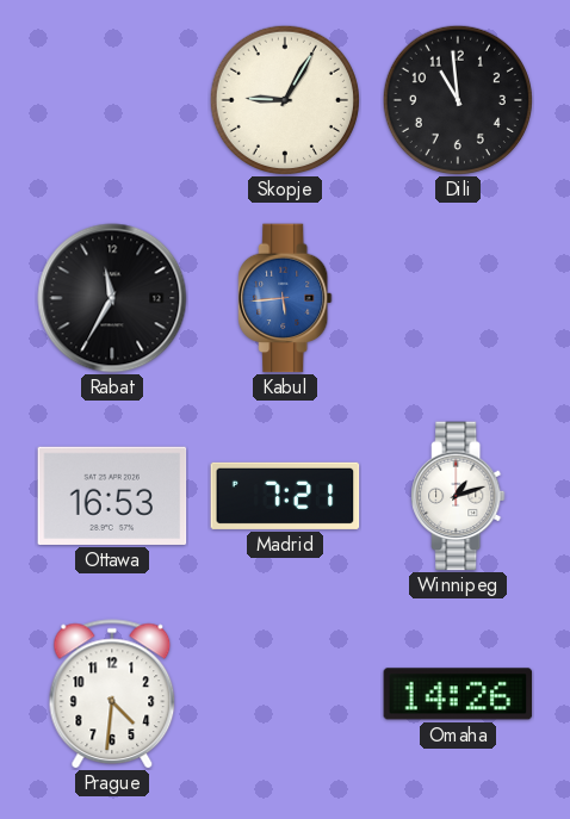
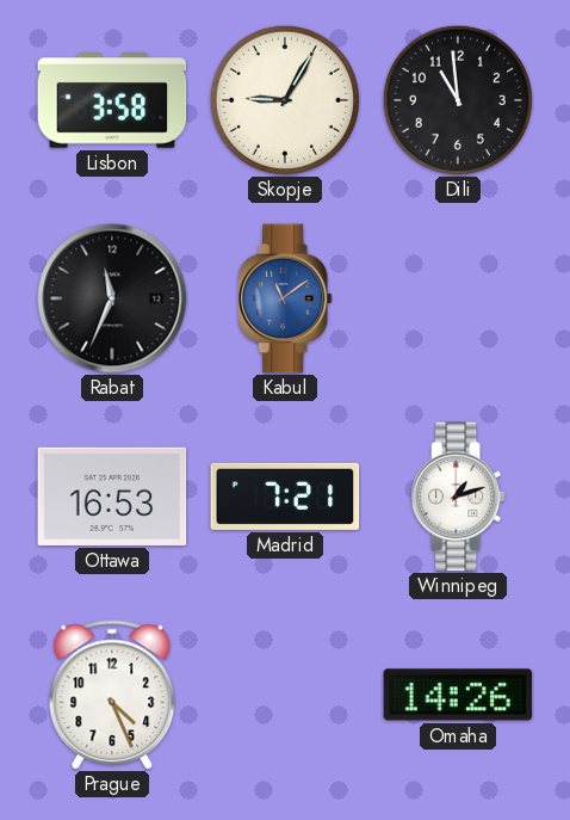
Lisbon: none -> 3:58
Rabat: 11:35 -> 11:34
Kabul: 5:44 -> 11:09
Prague: 4:31 -> 4:26
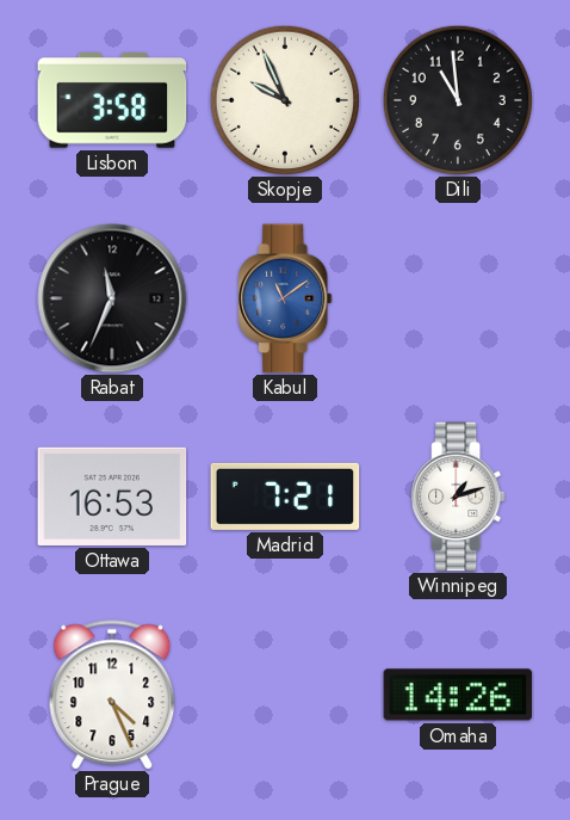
Skopje: 9:05 -> 9:56
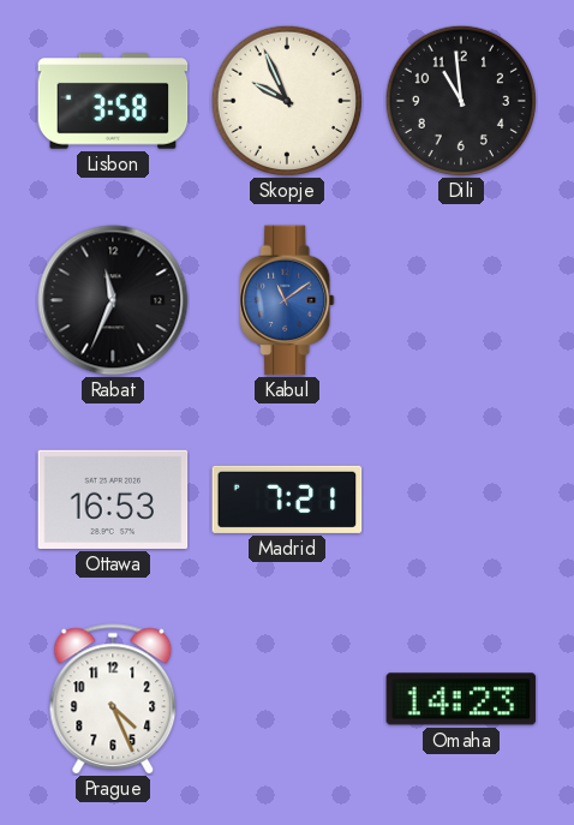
Winnipeg: 1:12 -> none
Omaha: 14:26 -> 14:23
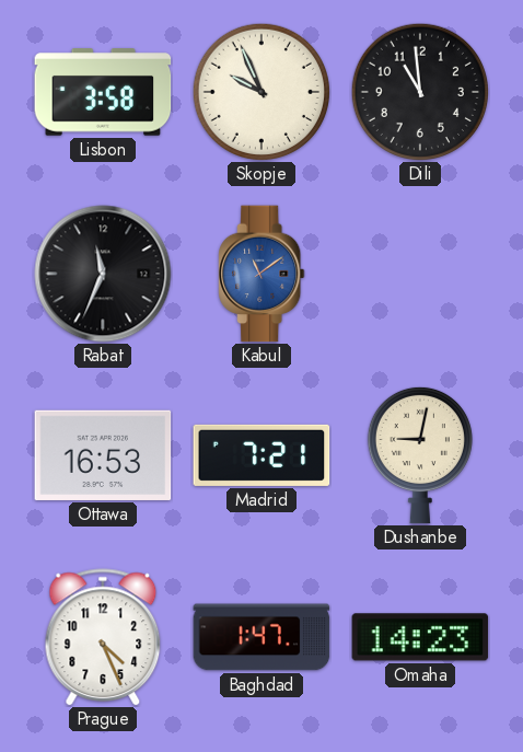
Dushanbe: none -> 9:02
Baghdad: none -> 1:47
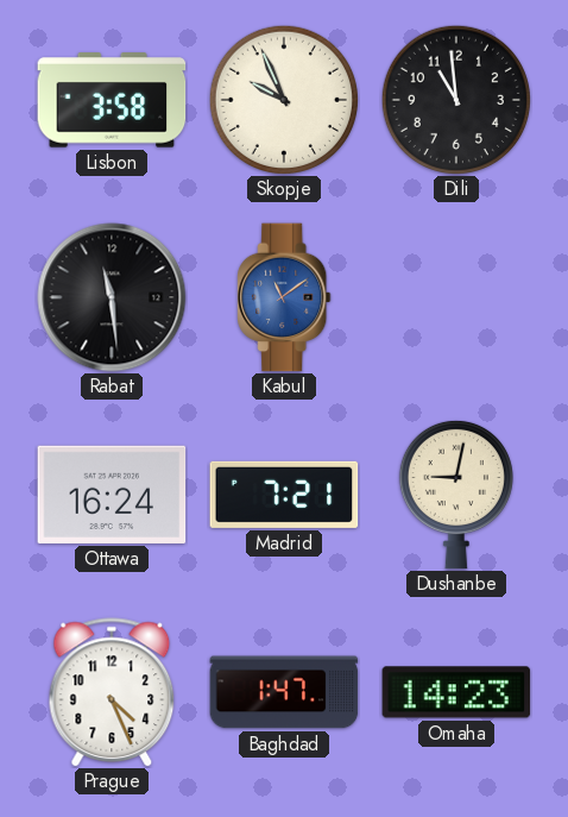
Rabat: 11:34 -> 11:29
Ottawa: 16:53 -> 16:24
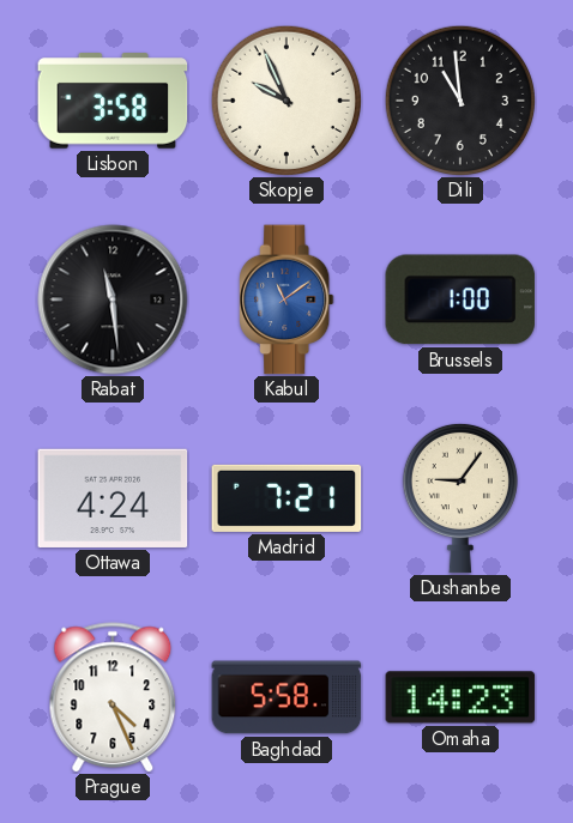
Brussels: none -> 1:00
Ottawa: 16:24 -> 4:24
Dushanbe: 9:02 -> 9:06
Baghdad: 1:47 -> 5:58
